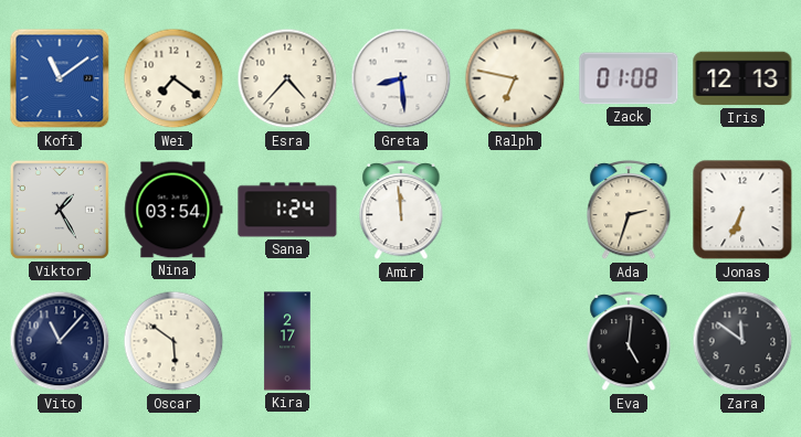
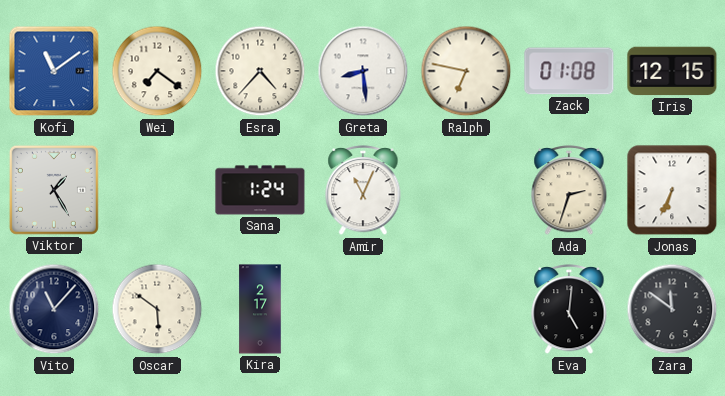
Iris: 12:13 -> 12:15
Nina: 03:54 -> none
Amir: 11:59 -> 11:04
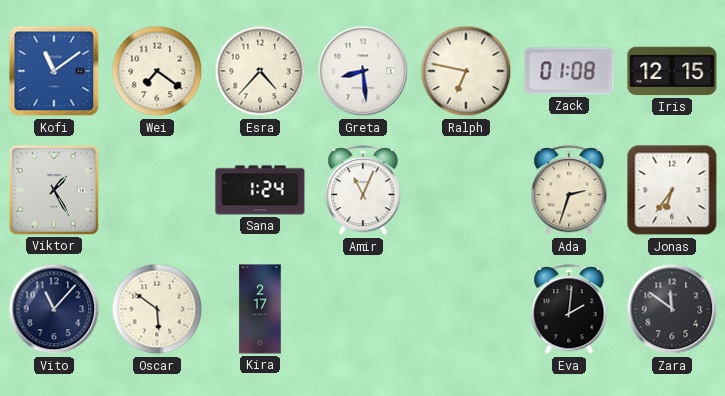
Jonas: 6:34 -> 6:36
Eva: 5:01 -> 2:01
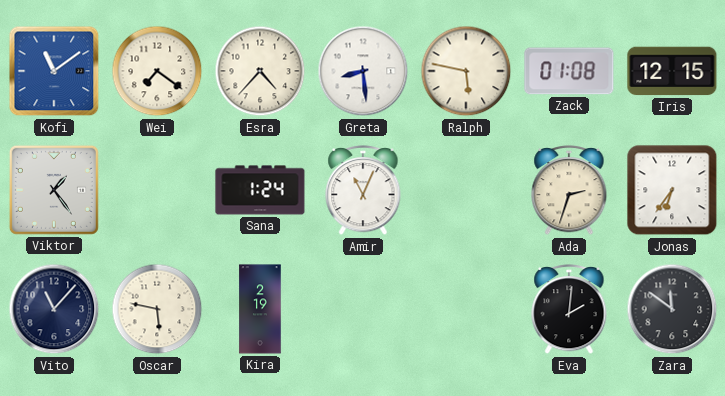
Ralph: 6:47 -> 5:47
Viktor: 1:25 -> 1:24
Oscar: 5:51 -> 5:47
Kira: 2:17 -> 2:19
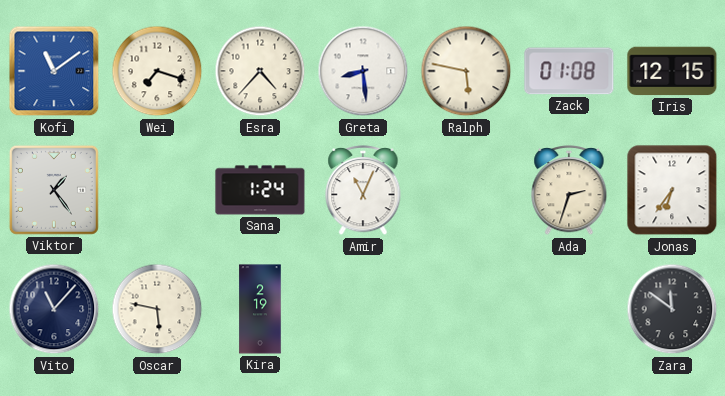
Wei: 7:21 -> 7:18
Eva: 2:01 -> none
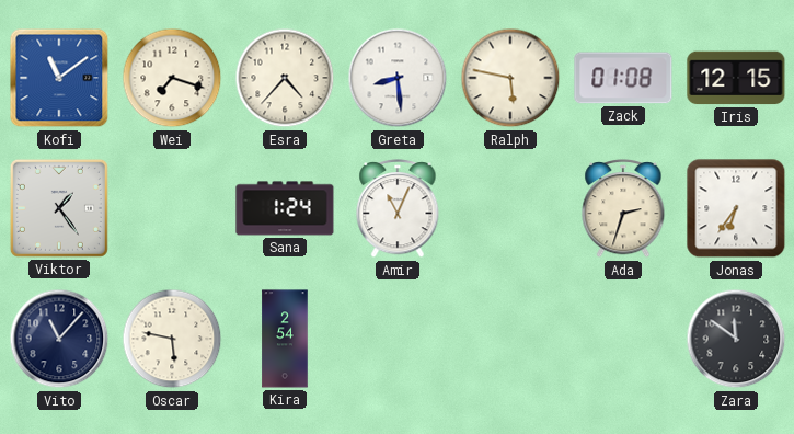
Kira: 2:19 -> 2:54
